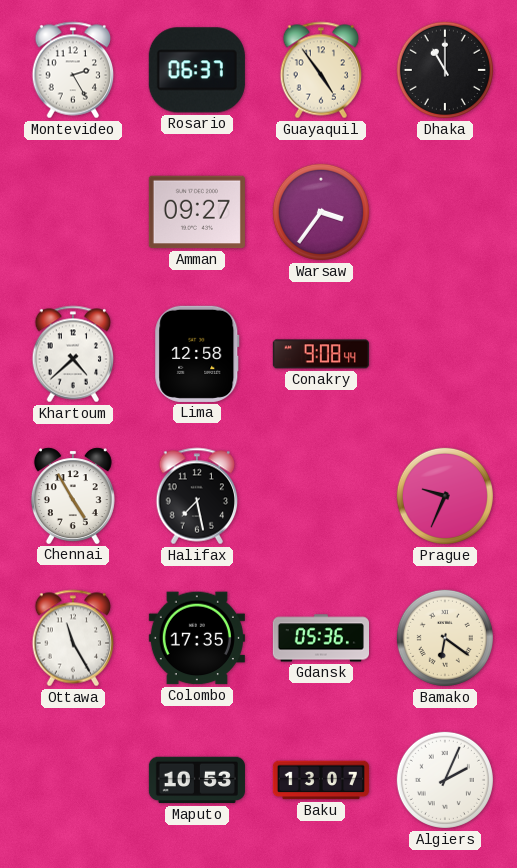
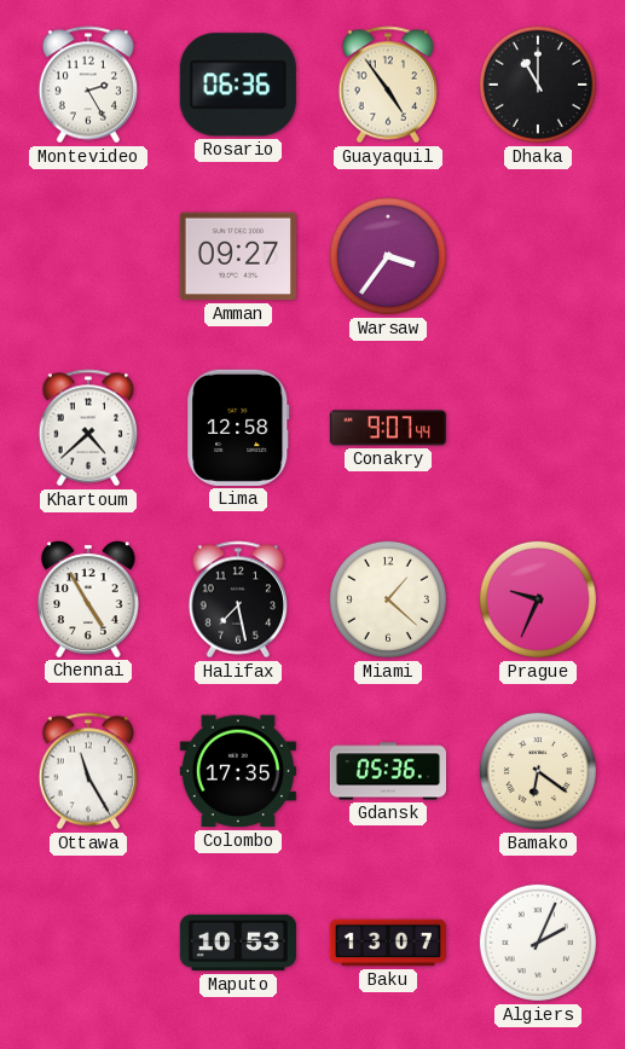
Rosario: 06:37 -> 06:36
Conakry: 9:08 -> 9:07
Miami: none -> 1:22
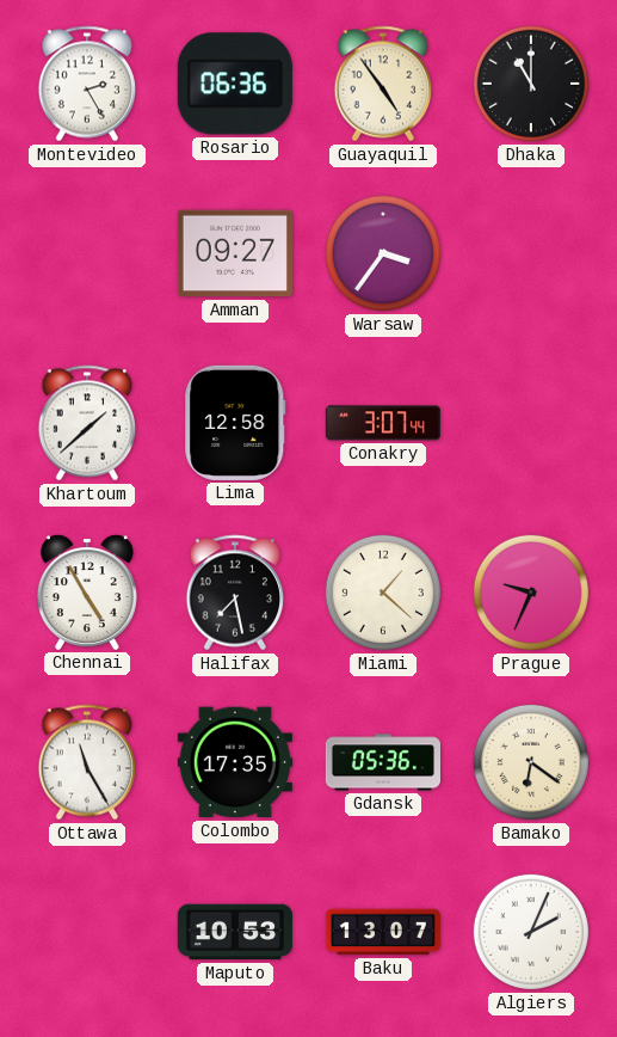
Khartoum: 4:38 -> 1:38
Conakry: 9:07 -> 3:07
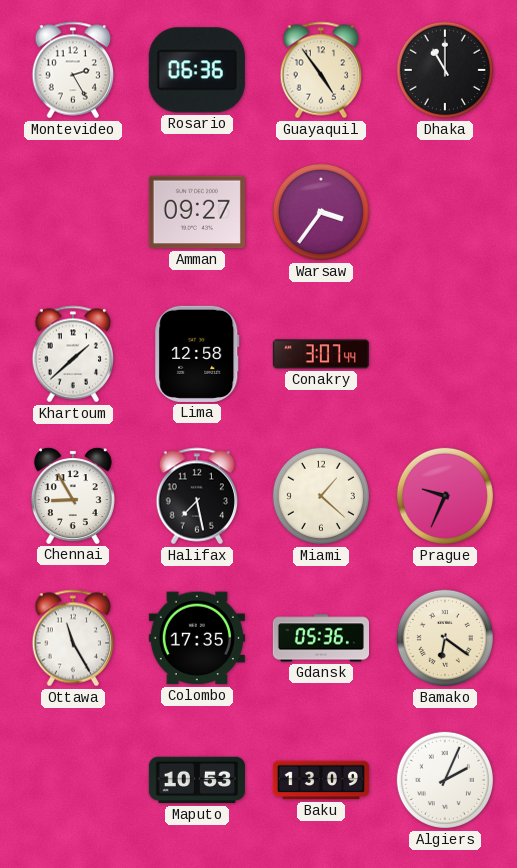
Chennai: 4:55 -> 8:55
Baku: 13:07 -> 13:09
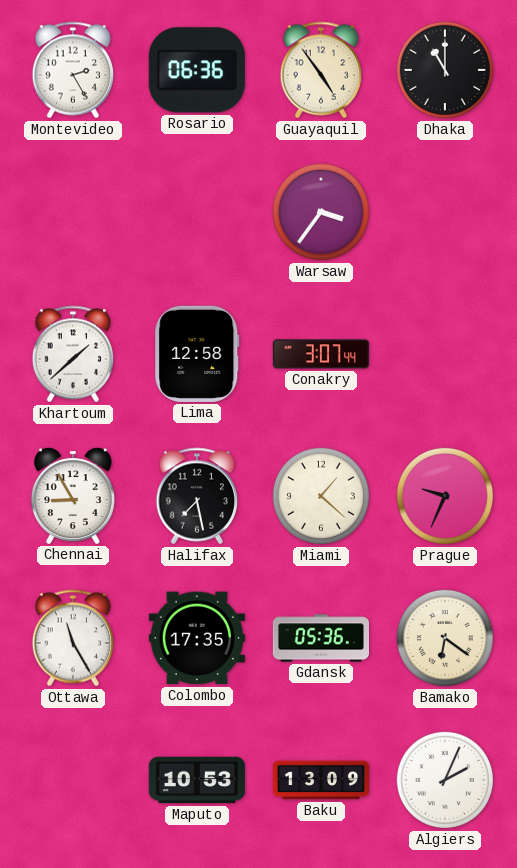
Amman: 09:27 -> none
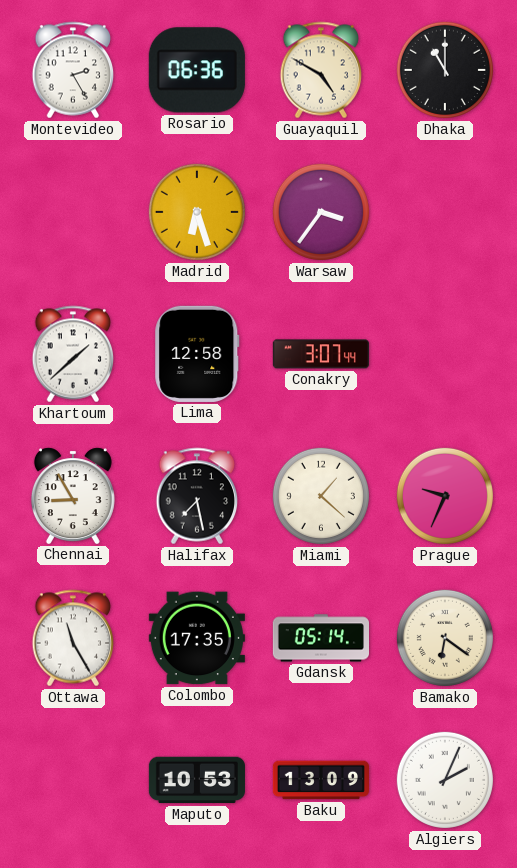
Guayaquil: 4:54 -> 4:50
Madrid: none -> 6:27
Gdansk: 05:36 -> 05:14
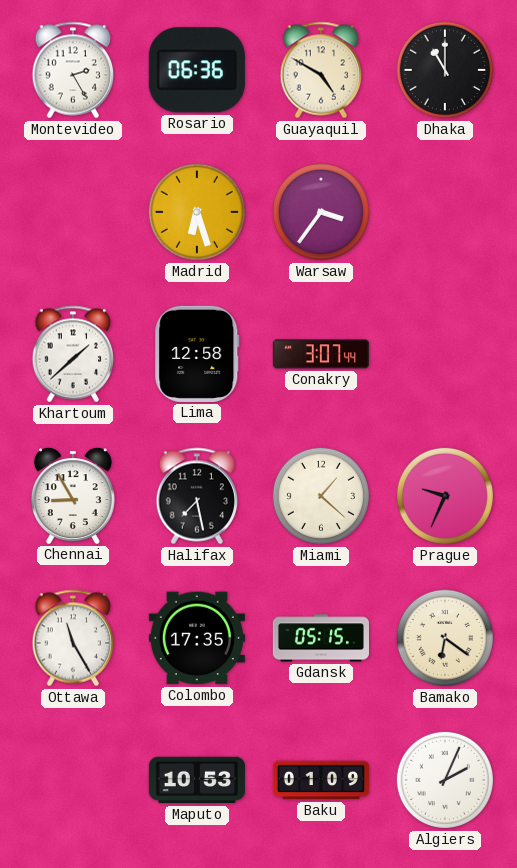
Gdansk: 05:14 -> 05:15
Baku: 13:09 -> 01:09
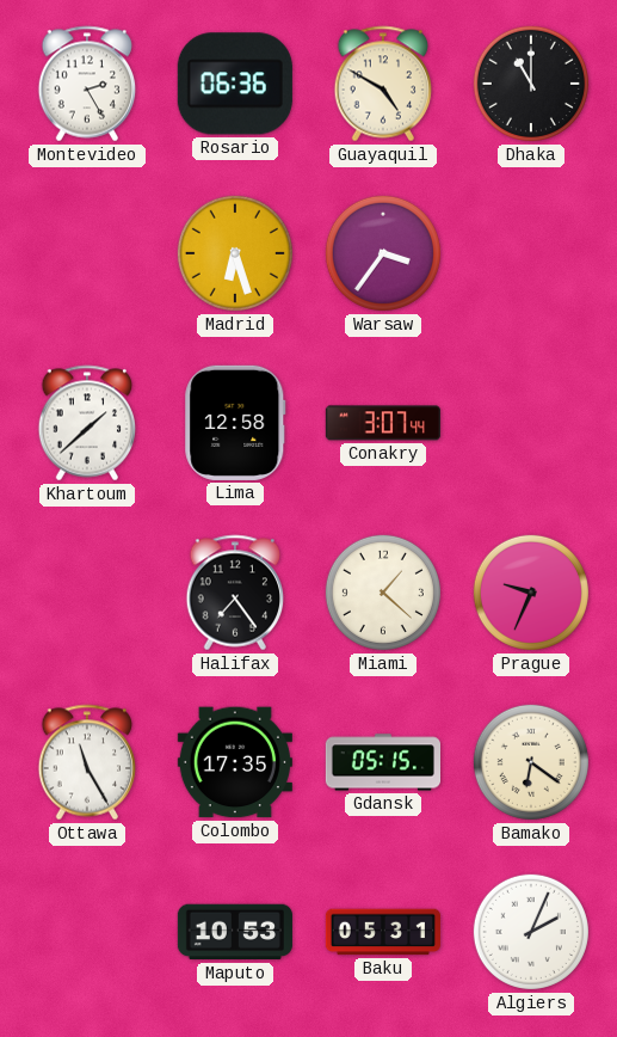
Chennai: 8:55 -> none
Halifax: 7:28 -> 7:24
Baku: 01:09 -> 05:31
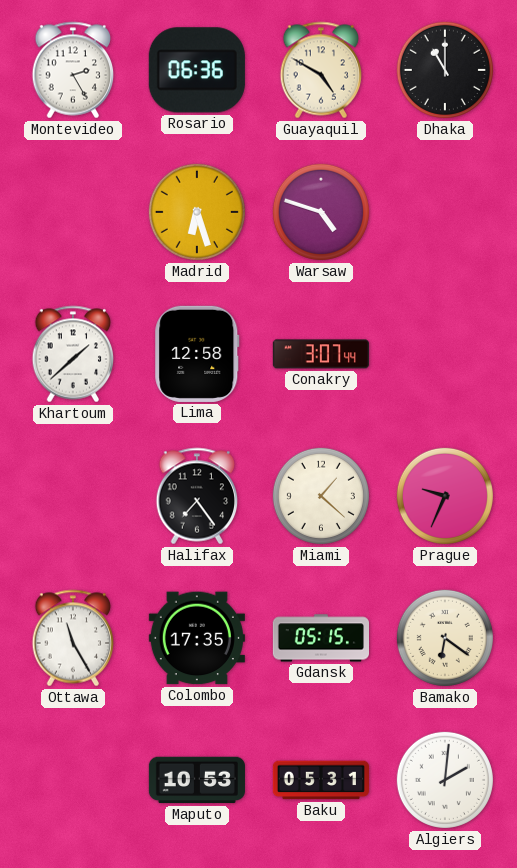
Warsaw: 3:36 -> 4:48
Algiers: 2:04 -> 2:01
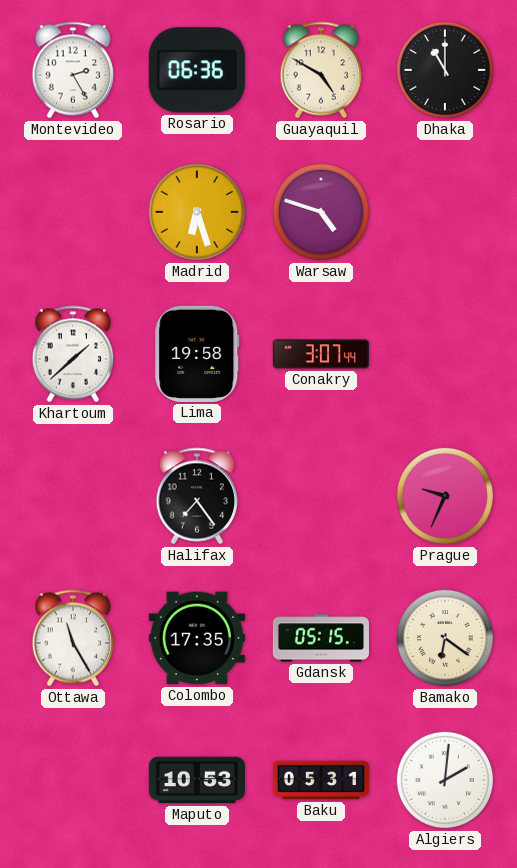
Lima: 12:58 -> 19:58
Miami: 1:22 -> none
